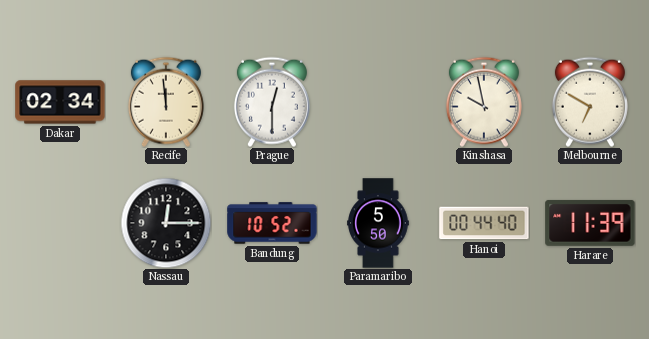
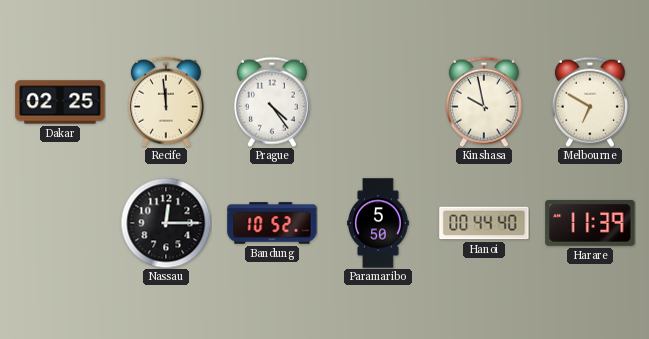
Dakar: 02:34 -> 02:25
Prague: 12:30 -> 4:24
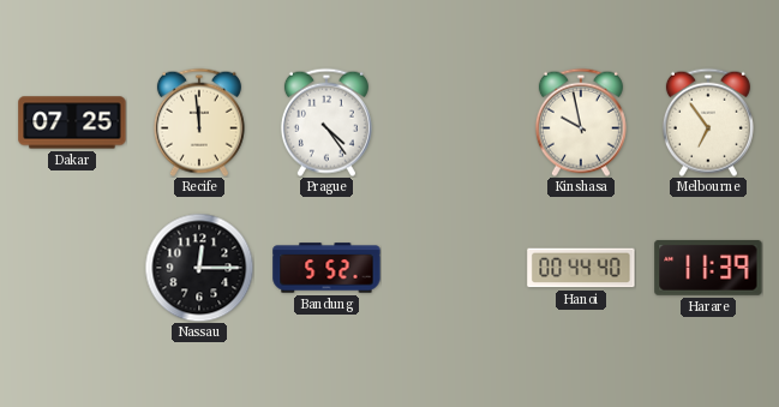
Dakar: 02:25 -> 07:25
Melbourne: 6:50 -> 6:54
Bandung: 10:52 -> 5:52
Paramaribo: 5:50 -> none
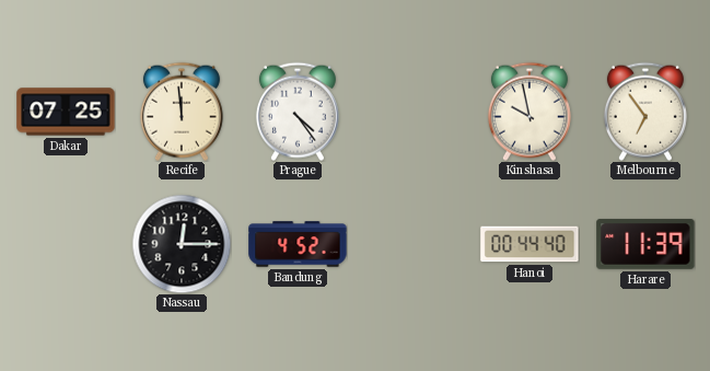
Bandung: 5:52 -> 4:52
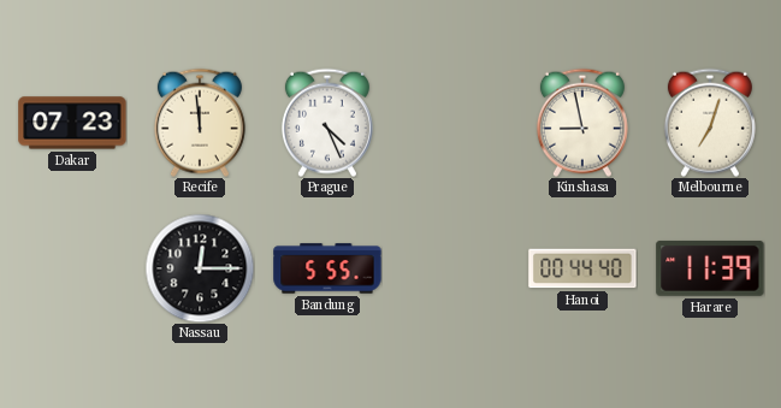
Dakar: 07:25 -> 07:23
Prague: 4:24 -> 4:26
Kinshasa: 9:58 -> 8:58
Melbourne: 6:54 -> 7:03
Bandung: 4:52 -> 5:55
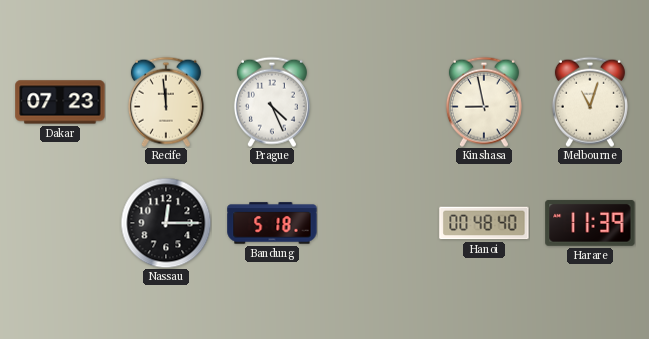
Melbourne: 7:03 -> 11:03
Bandung: 5:55 -> 5:18
Hanoi: 00:44 -> 00:48
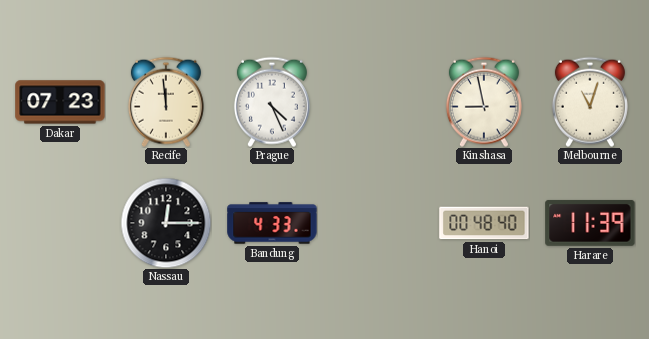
Bandung: 5:18 -> 4:33
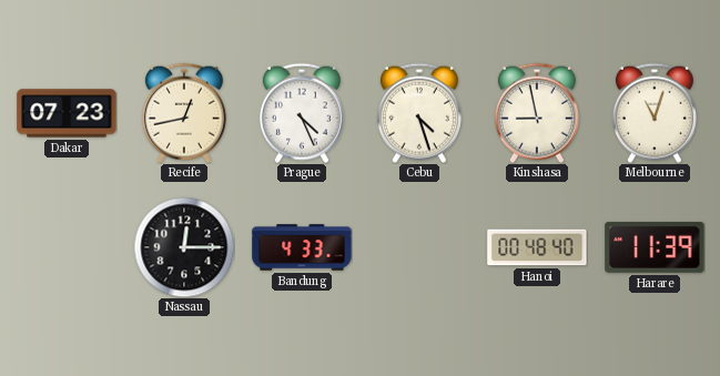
Recife: 11:59 -> 12:43
Cebu: none -> 4:27
